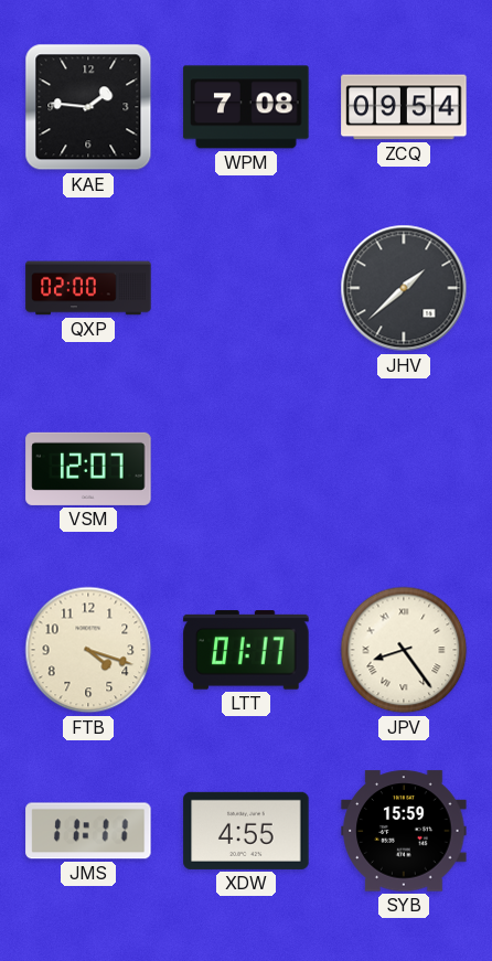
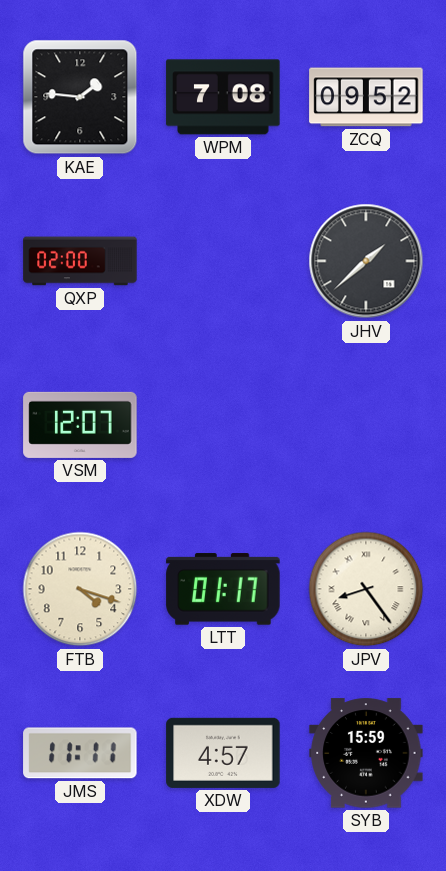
ZCQ: 09:54 -> 09:52
XDW: 4:55 -> 4:57
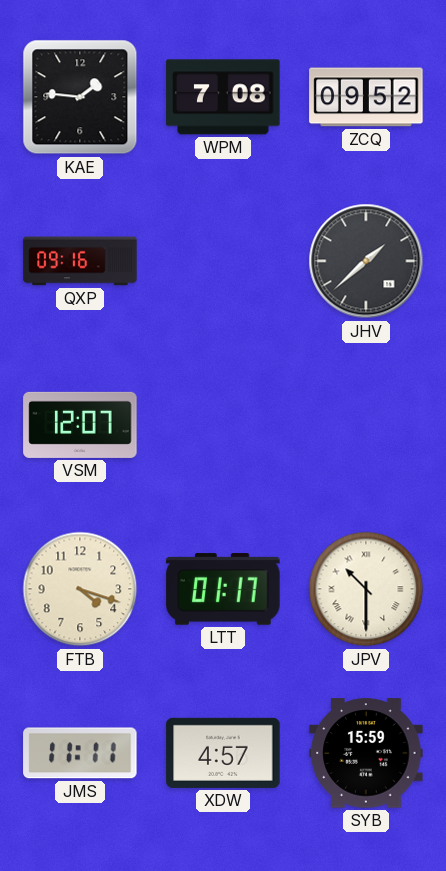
QXP: 02:00 -> 09:16
JPV: 8:24 -> 10:30
